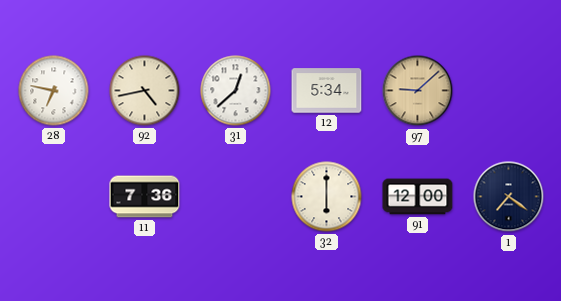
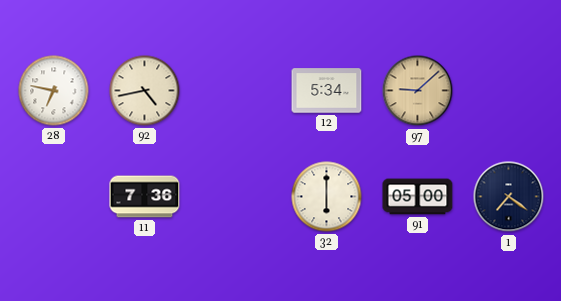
31: 12:38 -> none
91: 12:00 -> 05:00
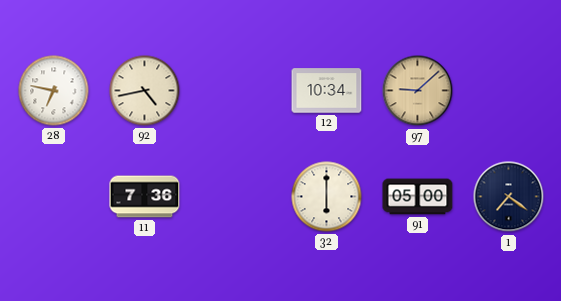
12: 5:34 -> 10:34
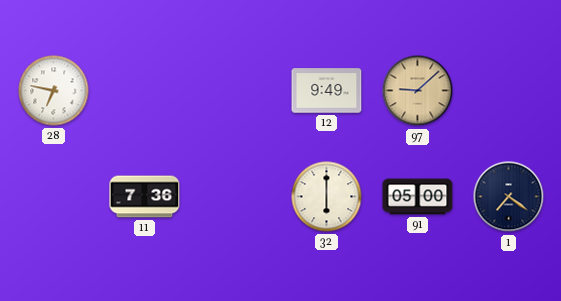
92: 4:43 -> none
12: 10:34 -> 9:49
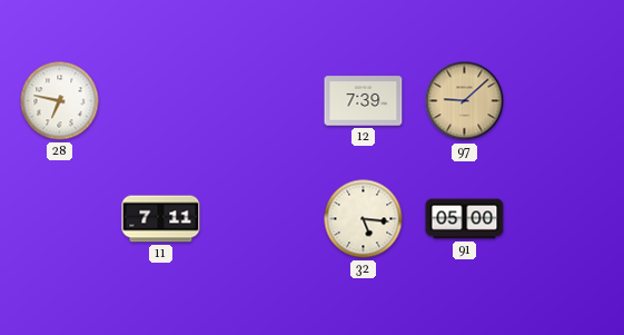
12: 9:49 -> 7:39
11: 7:36 -> 7:11
32: 6:00 -> 5:16
1: 7:21 -> none
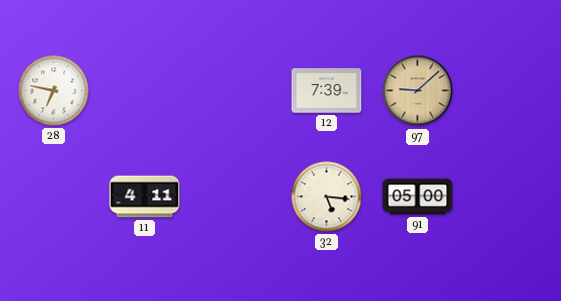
11: 7:11 -> 4:11
